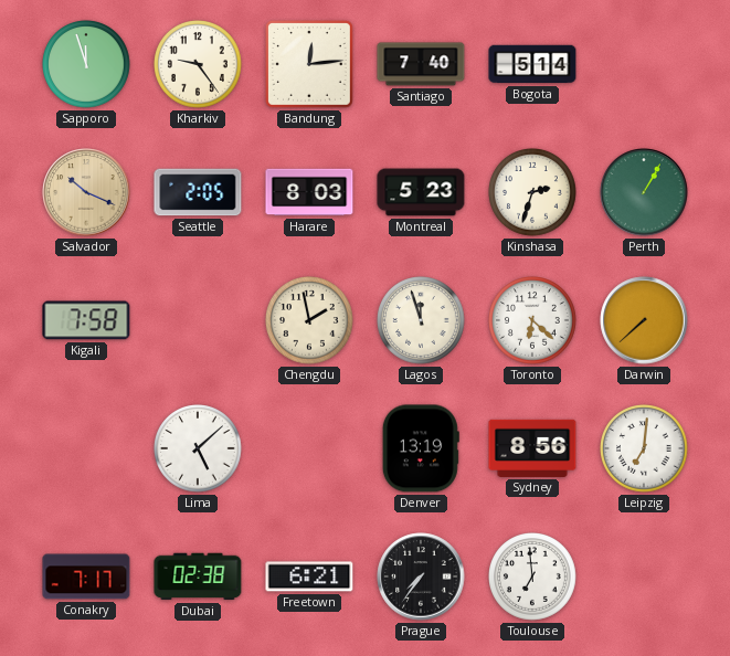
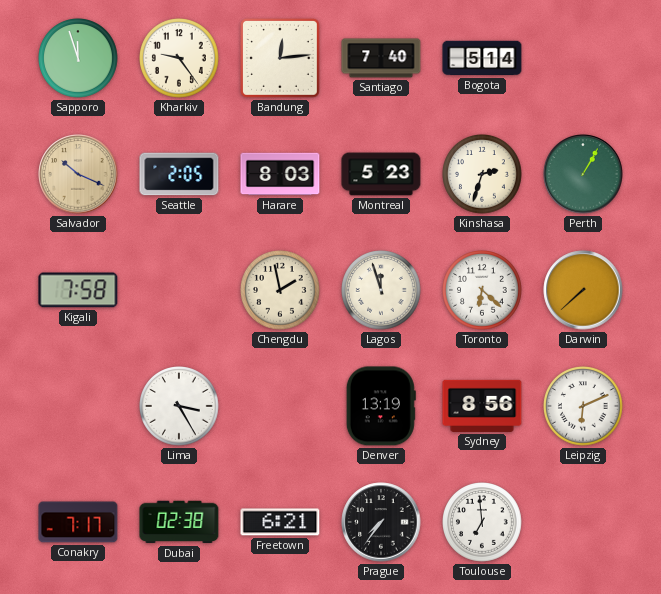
Lima: 5:08 -> 3:25
Leipzig: 7:01 -> 6:11
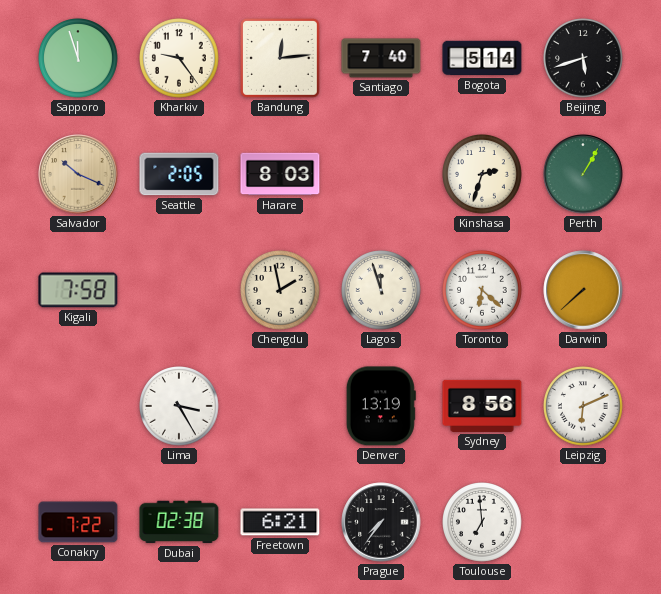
Beijing: none -> 5:42
Montreal: 5:23 -> none
Conakry: 7:17 -> 7:22
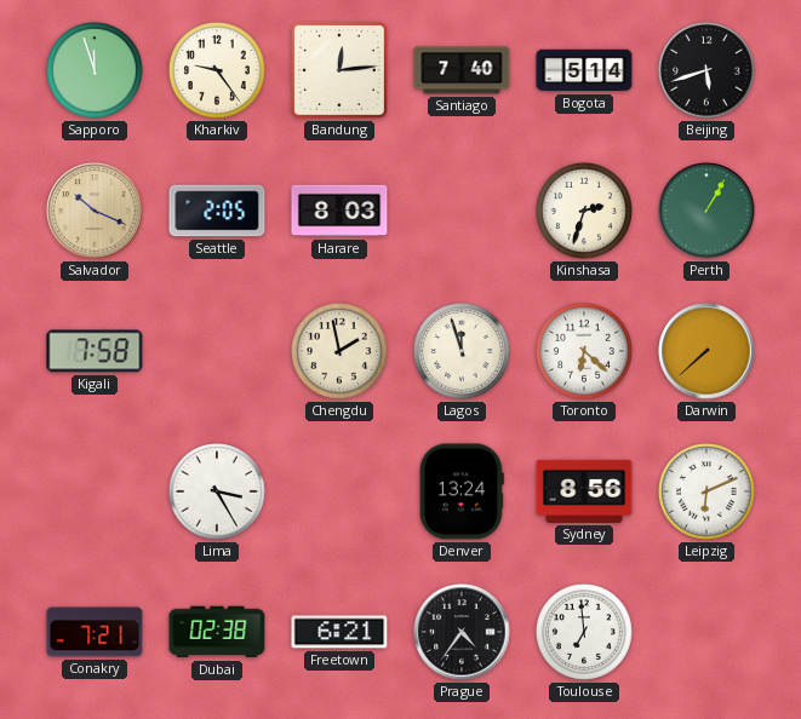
Denver: 13:19 -> 13:24
Conakry: 7:22 -> 7:21
Prague: 7:36 -> 4:36
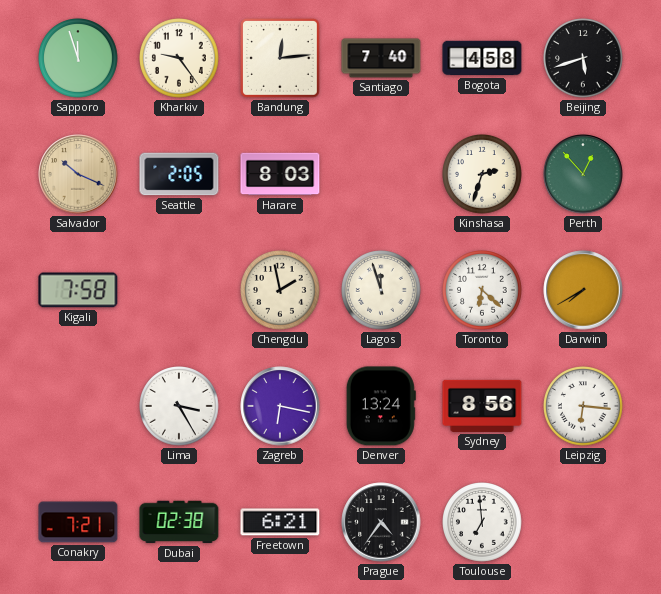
Bogota: 5:14 -> 4:58
Perth: 1:05 -> 12:53
Darwin: 7:38 -> 7:40
Zagreb: none -> 6:17
Leipzig: 6:11 -> 6:16
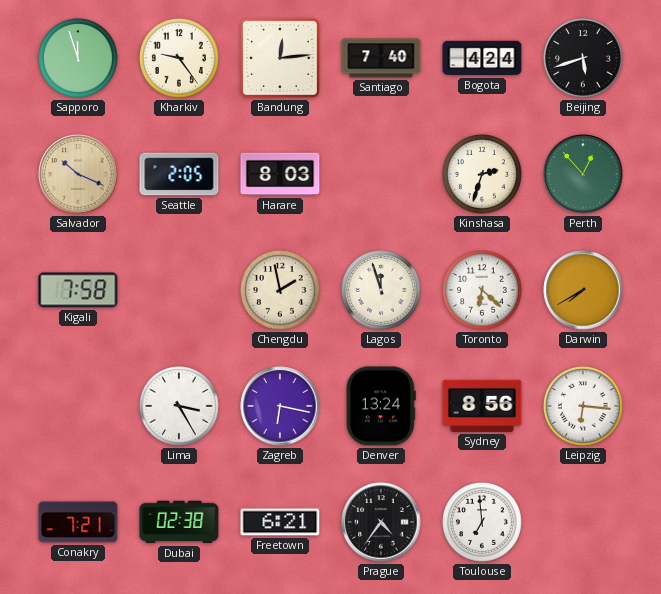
Bogota: 4:58 -> 4:24
